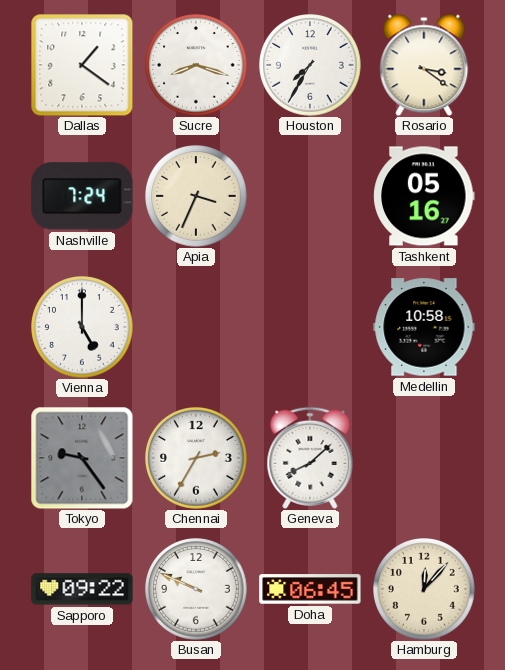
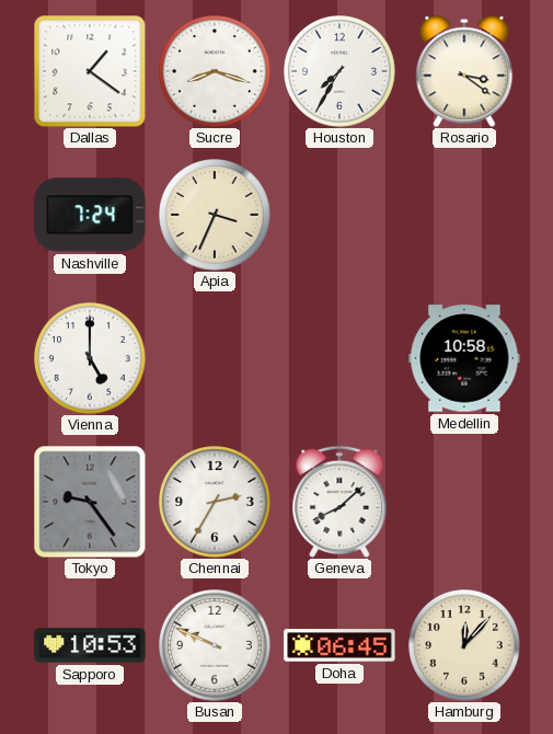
Tashkent: 05:16 -> none
Sapporo: 09:22 -> 10:53
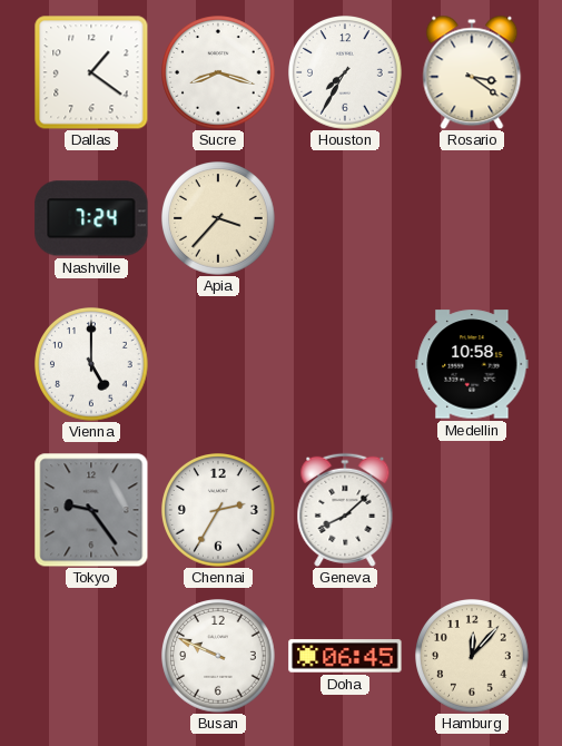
Apia: 3:34 -> 3:37
Sapporo: 10:53 -> none
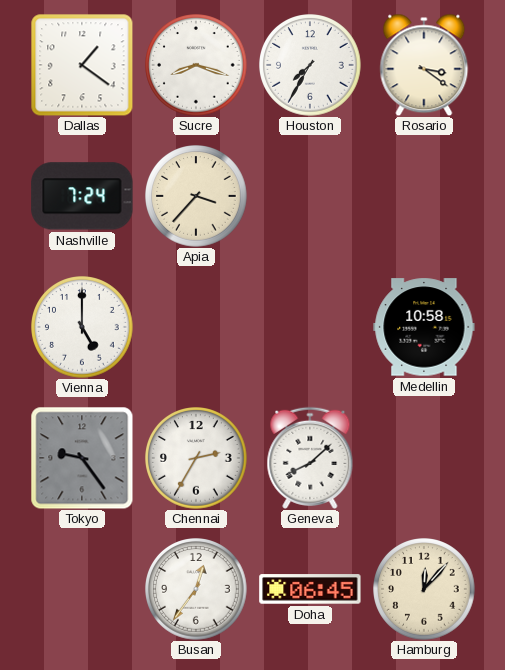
Busan: 9:49 -> 12:36
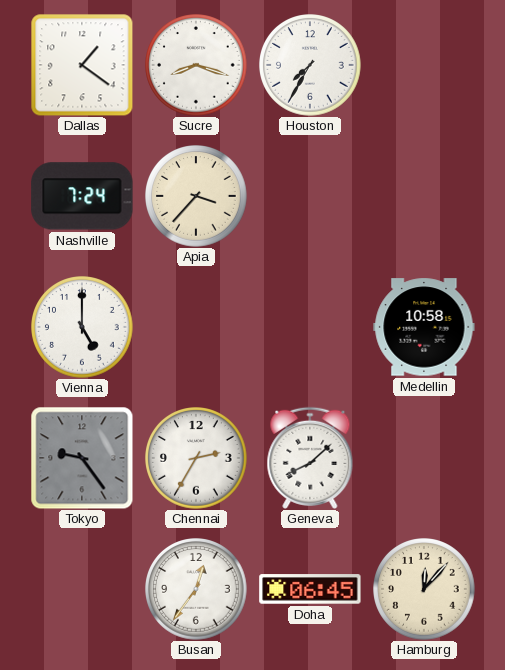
Rosario: 3:21 -> none
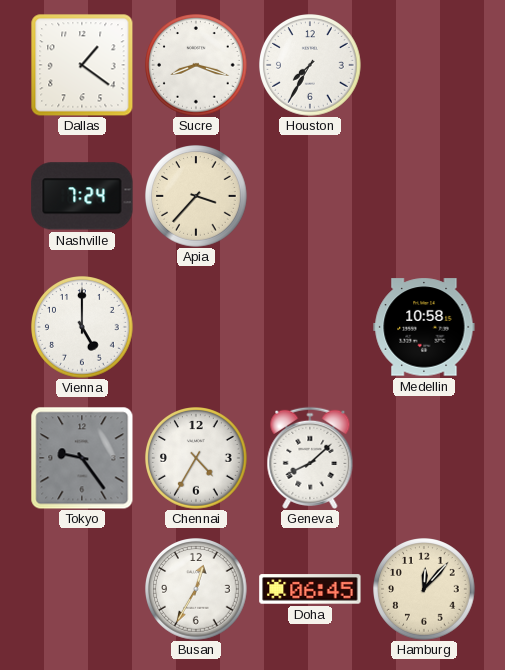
Chennai: 2:35 -> 4:35
Busan: 12:36 -> 12:35
